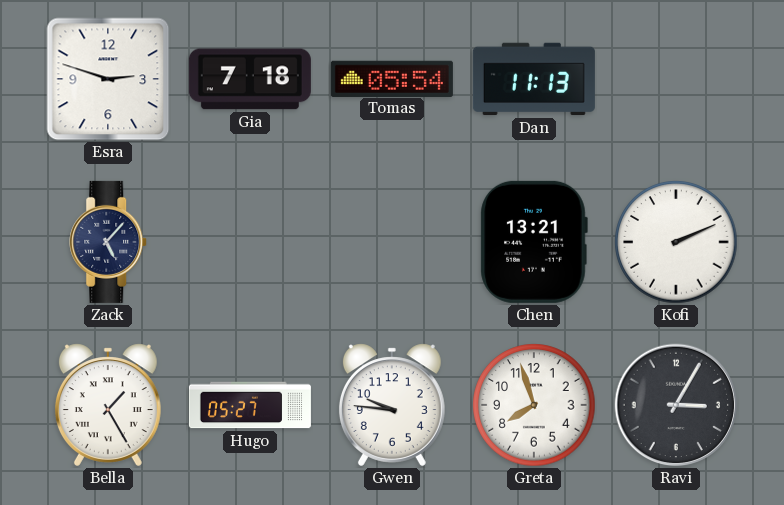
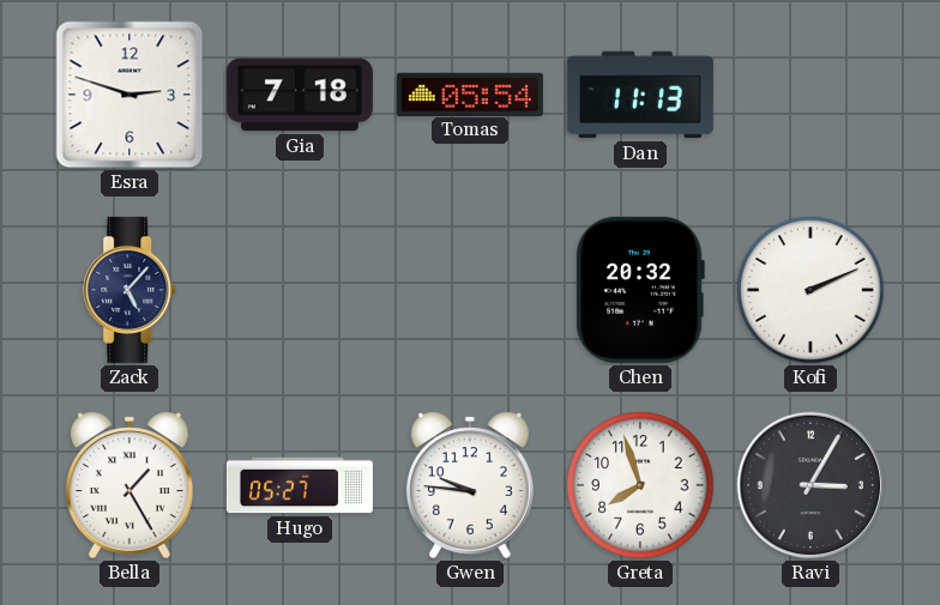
Chen: 13:21 -> 20:32
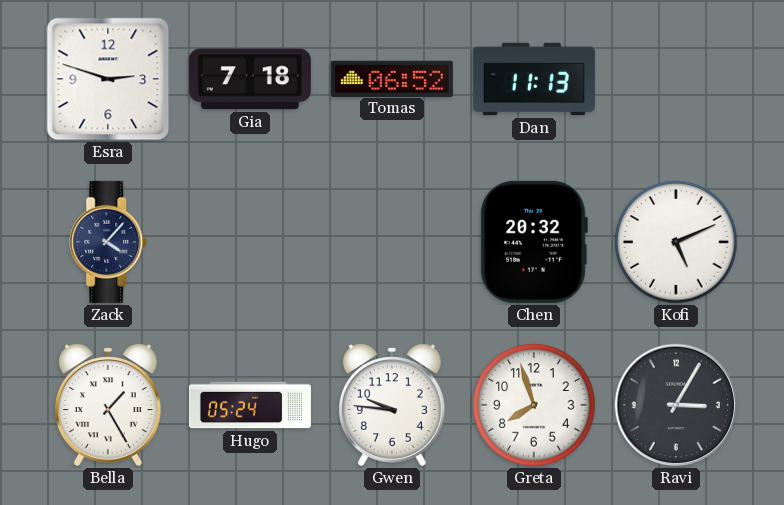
Tomas: 05:54 -> 06:52
Zack: 5:07 -> 4:07
Kofi: 2:11 -> 5:11
Hugo: 05:27 -> 05:24
